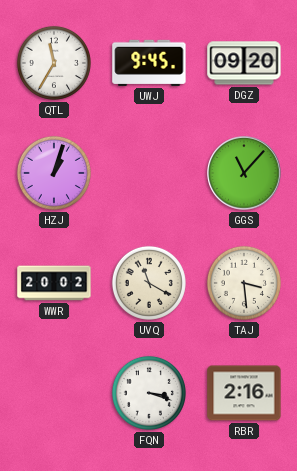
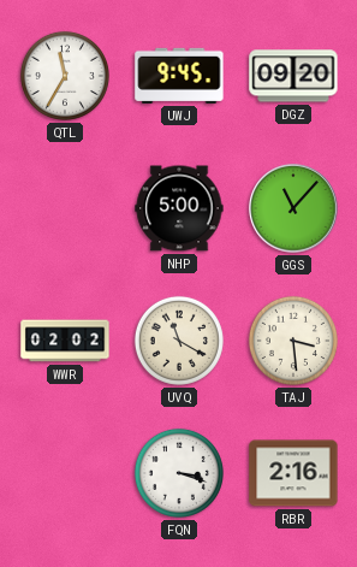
HZJ: 1:03 -> none
NHP: none -> 5:00
WWR: 20:02 -> 02:02
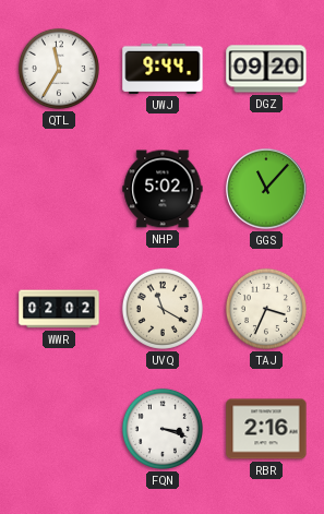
UWJ: 9:45 -> 9:44
NHP: 5:00 -> 5:02
TAJ: 3:29 -> 3:34
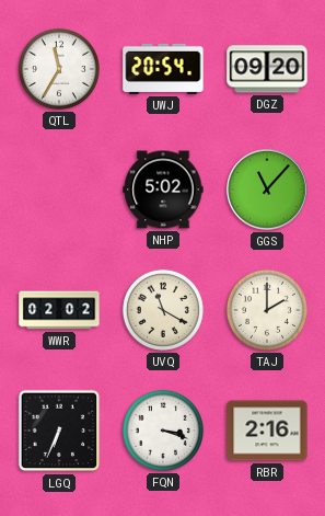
UWJ: 9:44 -> 20:54
TAJ: 3:34 -> 2:00
LGQ: none -> 6:34
